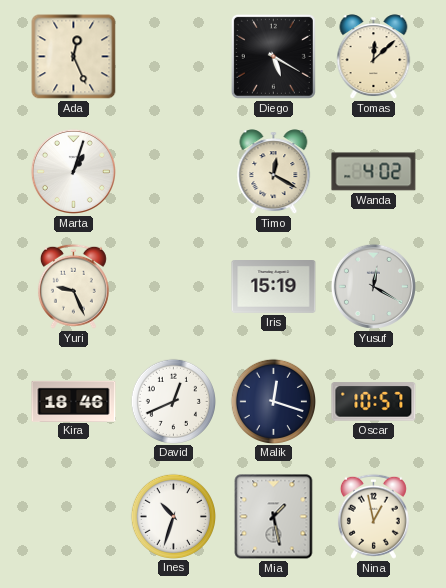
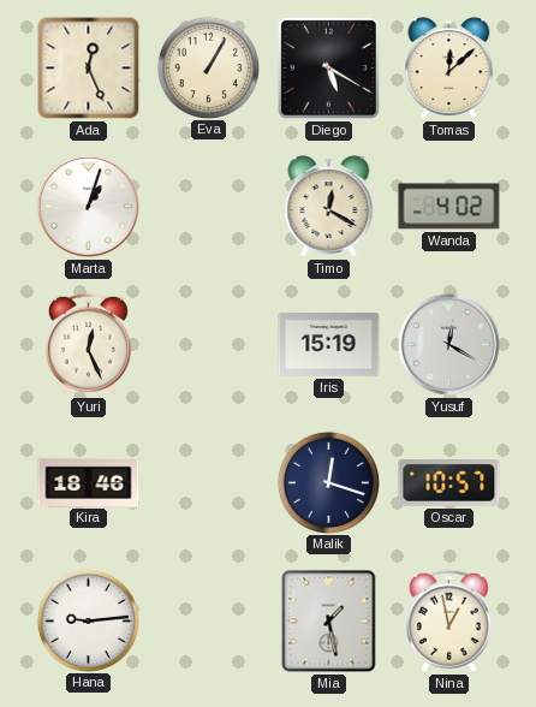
Eva: none -> 1:05
Yuri: 9:26 -> 12:26
David: 12:41 -> none
Hana: none -> 9:14
Ines: 10:33 -> none
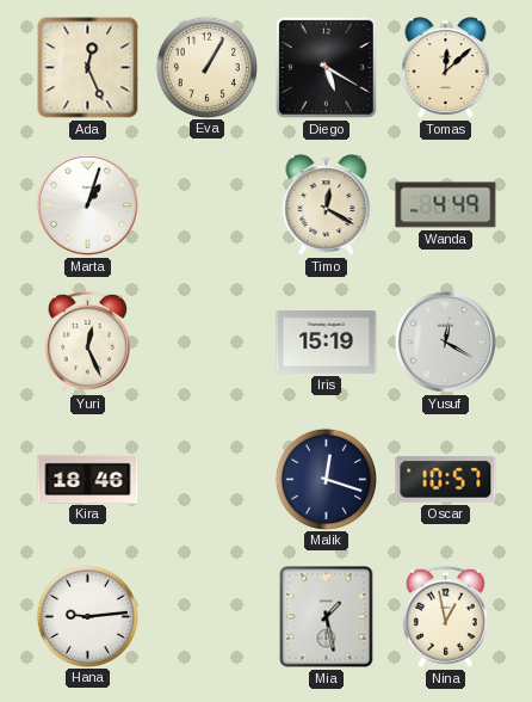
Wanda: 4:02 -> 4:49
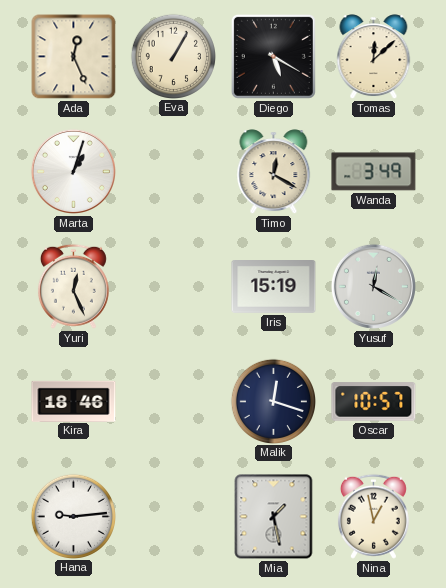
Wanda: 4:49 -> 3:49
